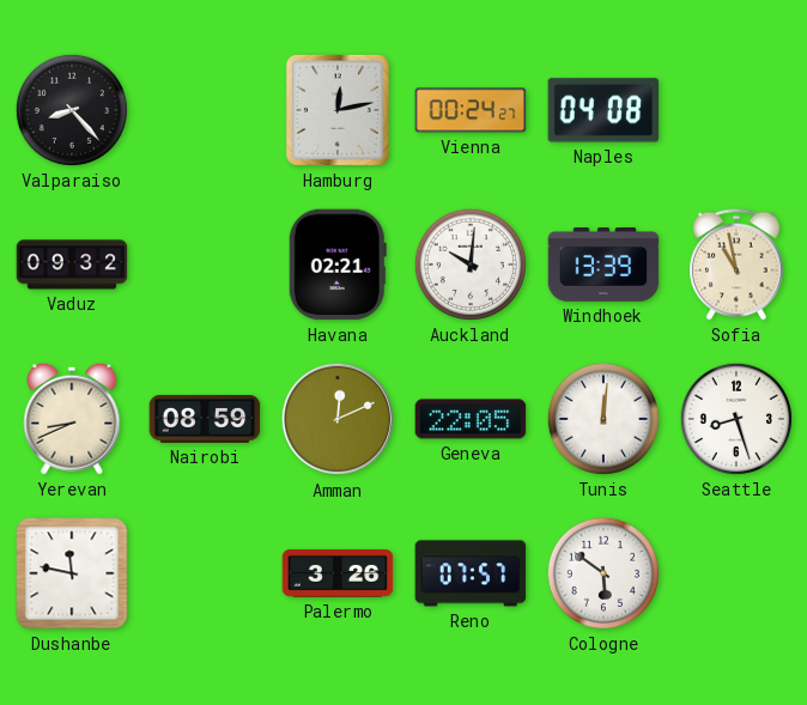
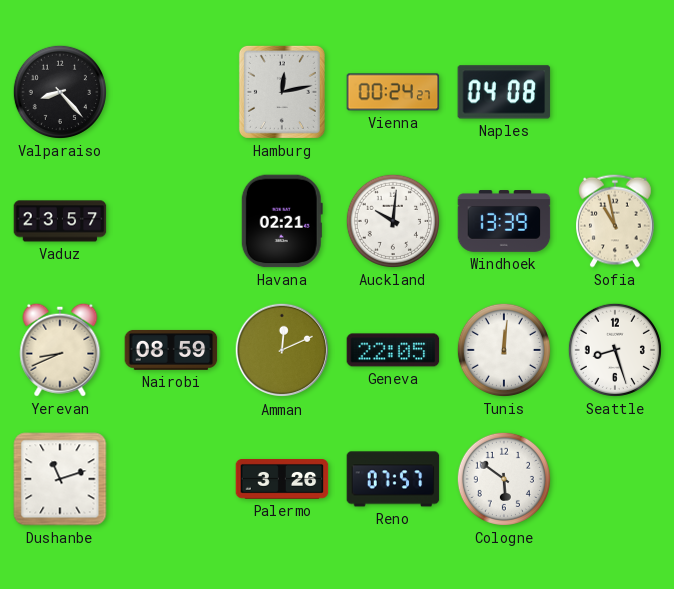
Vaduz: 09:32 -> 23:57
Dushanbe: 11:47 -> 11:12
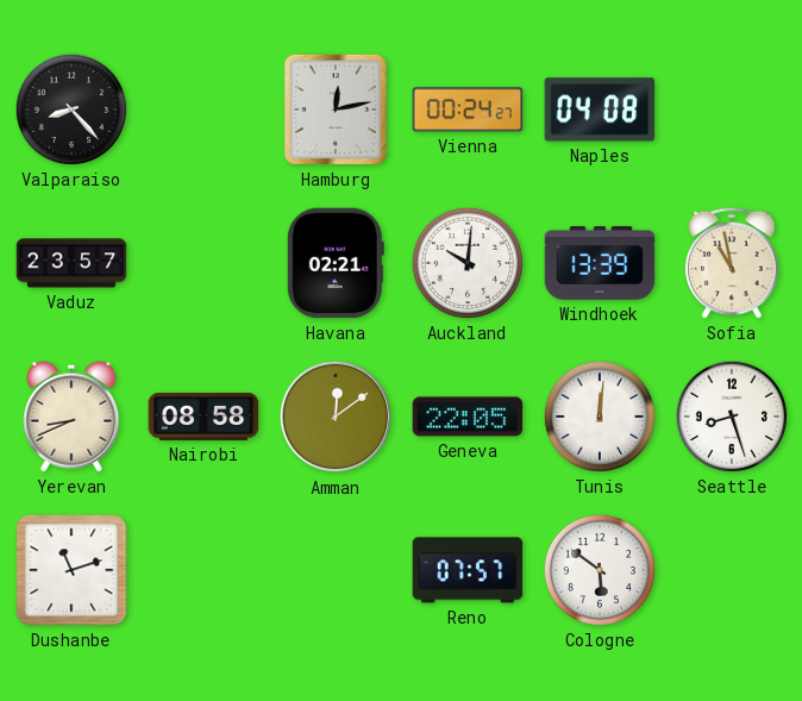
Nairobi: 08:59 -> 08:58
Amman: 12:11 -> 12:09
Palermo: 3:26 -> none
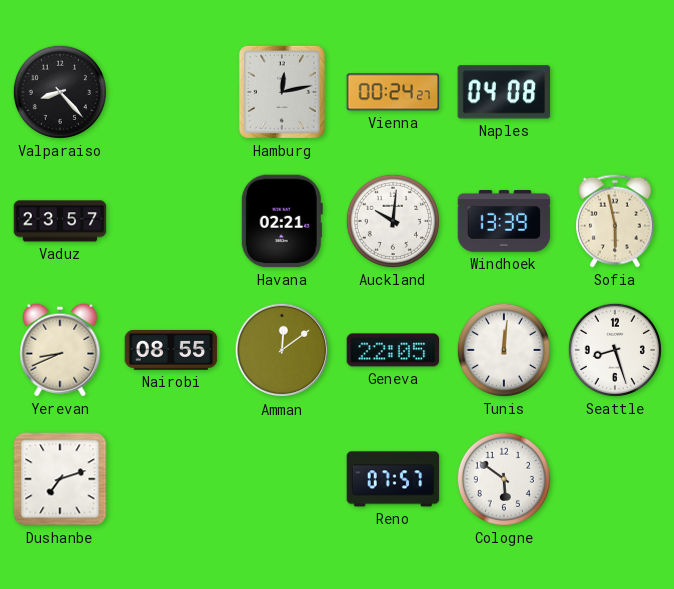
Sofia: 10:58 -> 5:58
Nairobi: 08:58 -> 08:55
Dushanbe: 11:12 -> 7:12
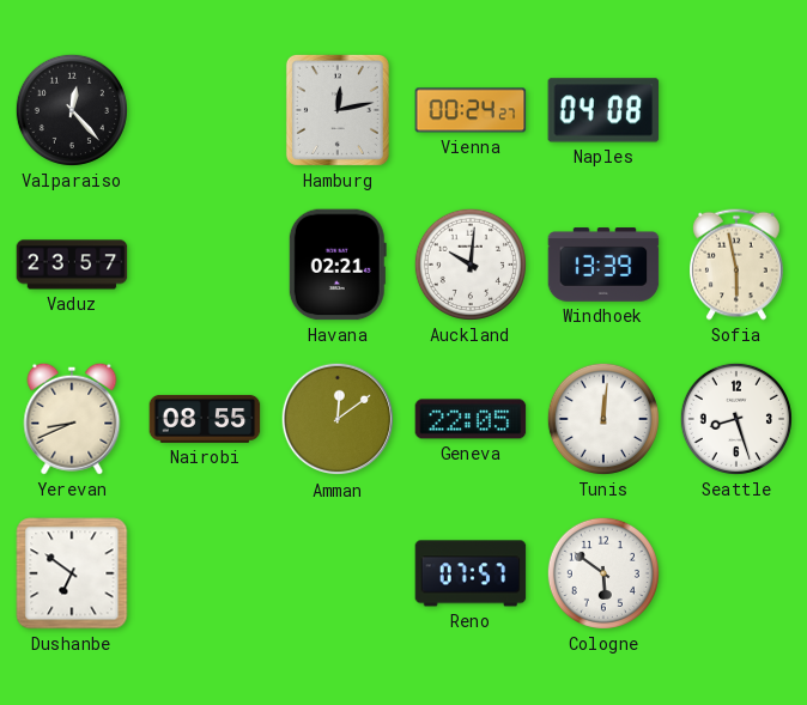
Valparaiso: 8:23 -> 12:23
Dushanbe: 7:12 -> 6:51
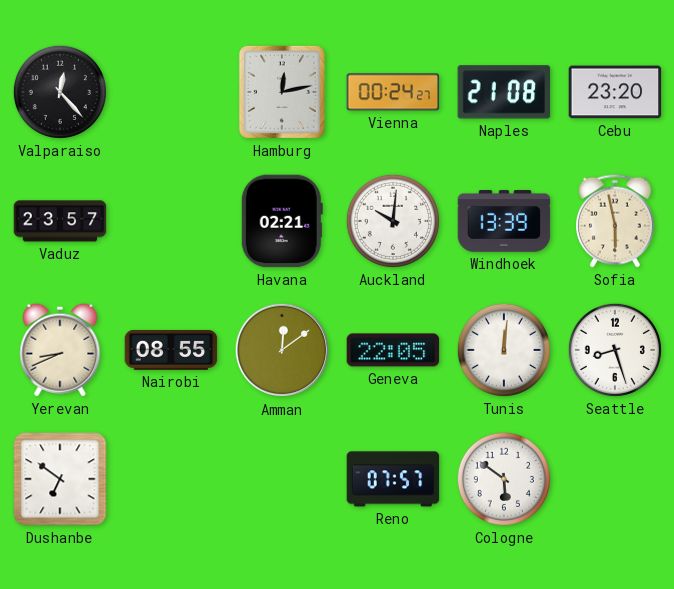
Naples: 04:08 -> 21:08
Cebu: none -> 23:20
